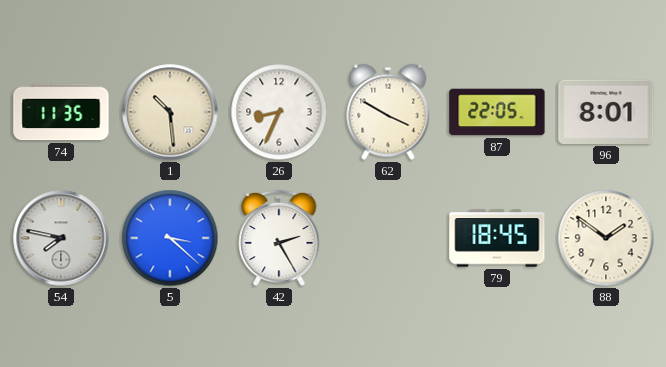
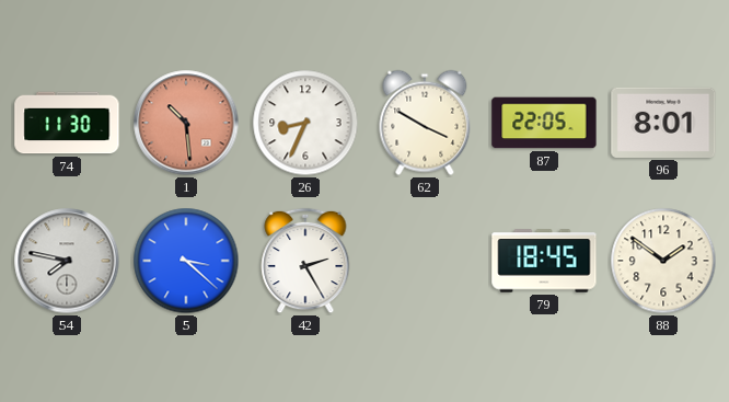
74: 11:35 -> 11:30
1 dial: cream -> salmon
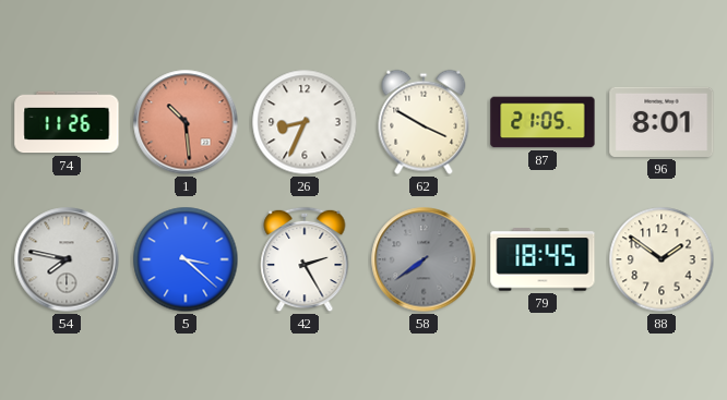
74: 11:30 -> 11:26
87: 22:05 -> 21:05
58: none -> 7:39
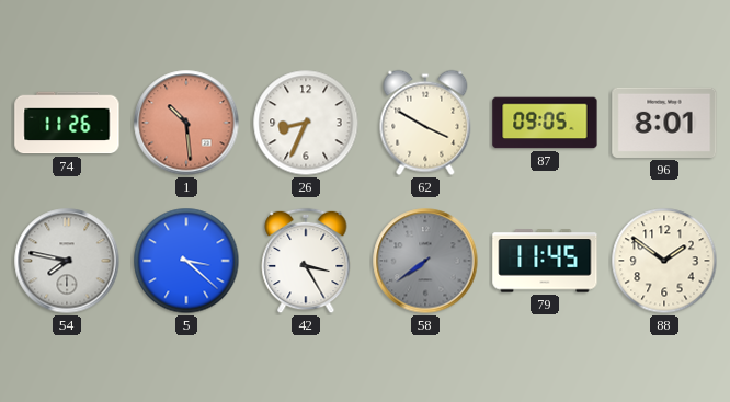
87: 21:05 -> 09:05
42: 2:25 -> 3:25
79: 18:45 -> 11:45
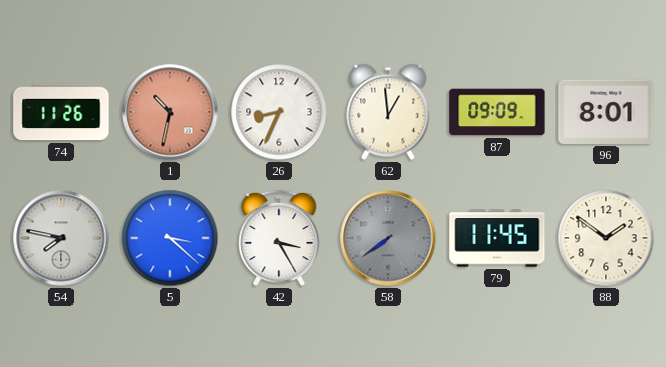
1: 10:29 -> 10:32
62: 3:50 -> 12:59
87: 09:05 -> 09:09
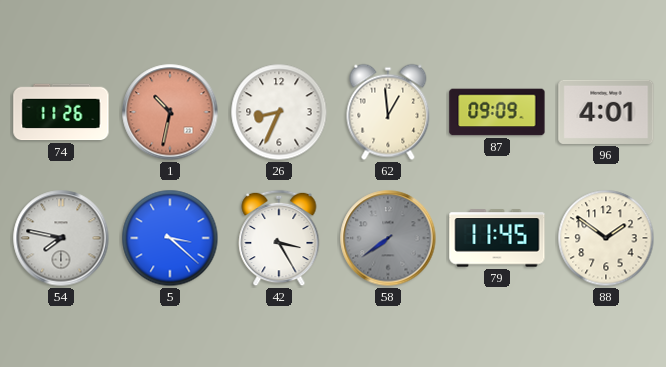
96: 8:01 -> 4:01
